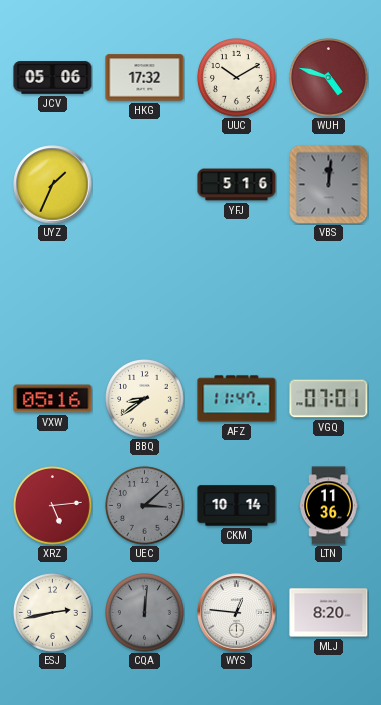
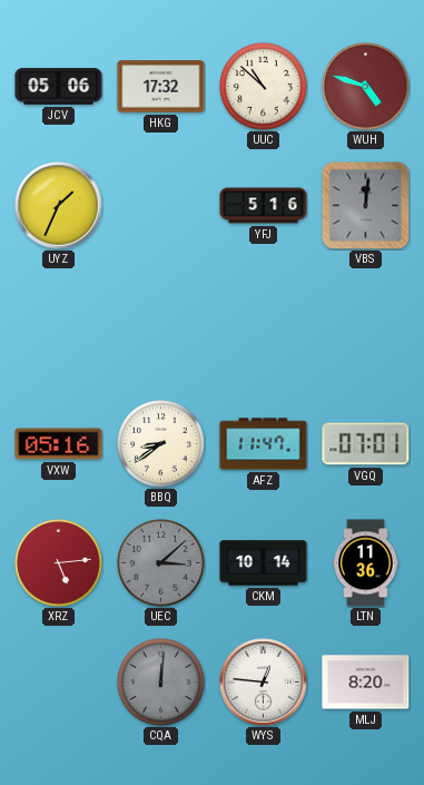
UUC: 10:10 -> 10:52
ESJ: 2:43 -> none
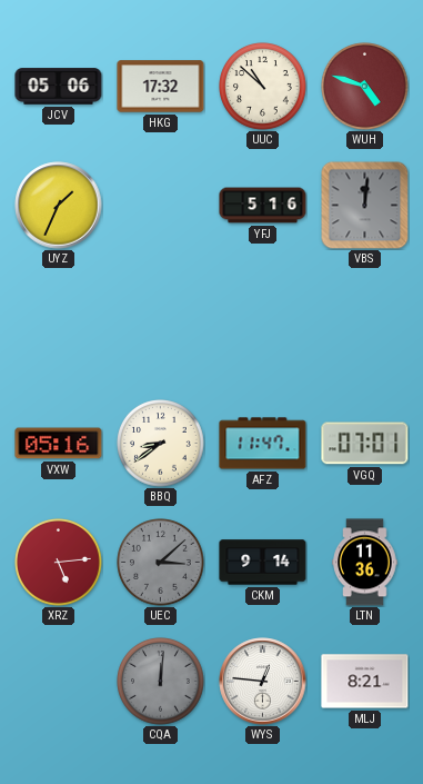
CKM: 10:14 -> 9:14
MLJ: 8:20 -> 8:21
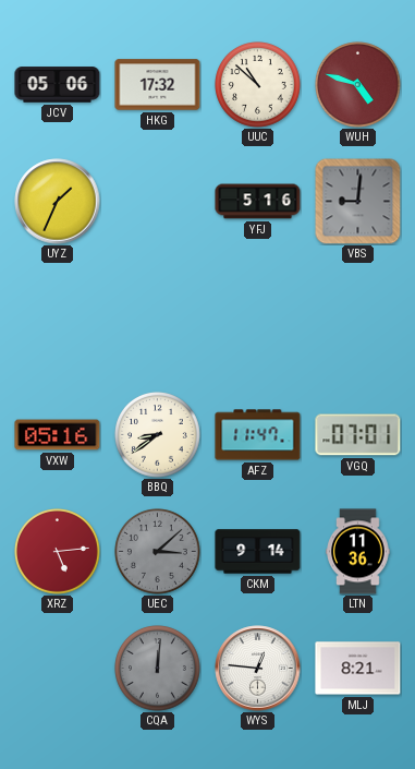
VBS: 12:01 -> 9:01
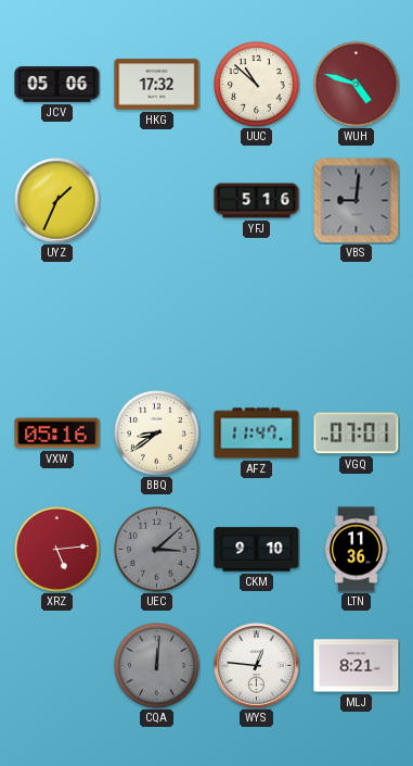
CKM: 9:14 -> 9:10
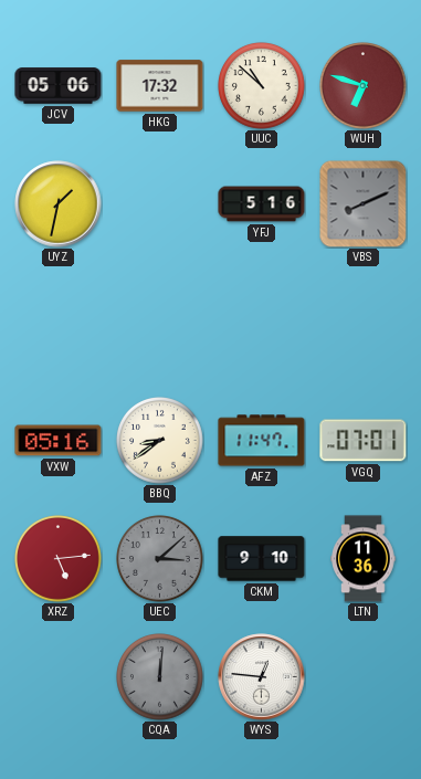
WUH: 4:48 -> 6:48
UYZ: 1:34 -> 1:32
VBS: 9:01 -> 8:11
MLJ: 8:21 -> none
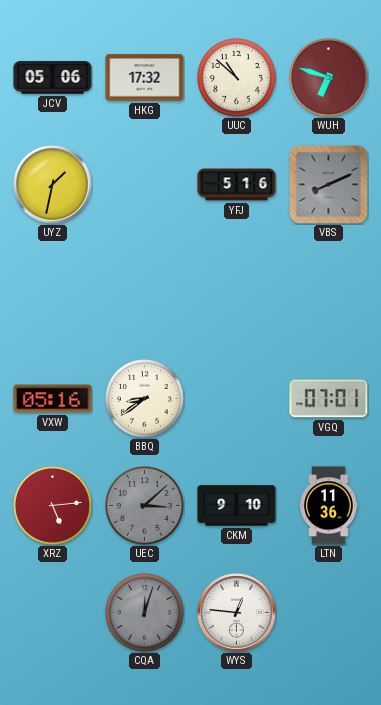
AFZ: 11:47 -> none
CQA: 12:01 -> 12:03
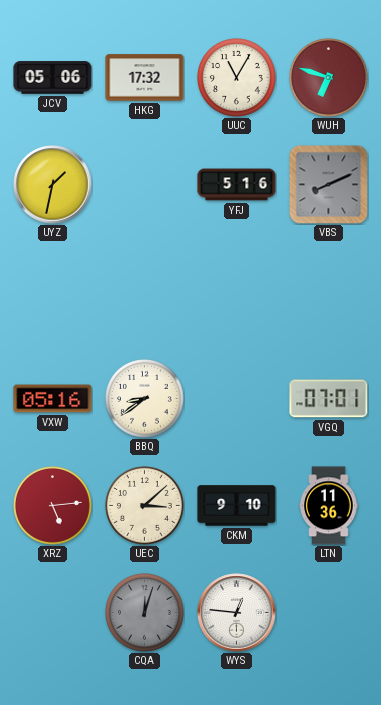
UUC: 10:52 -> 11:05
UEC dial: grey -> cream
